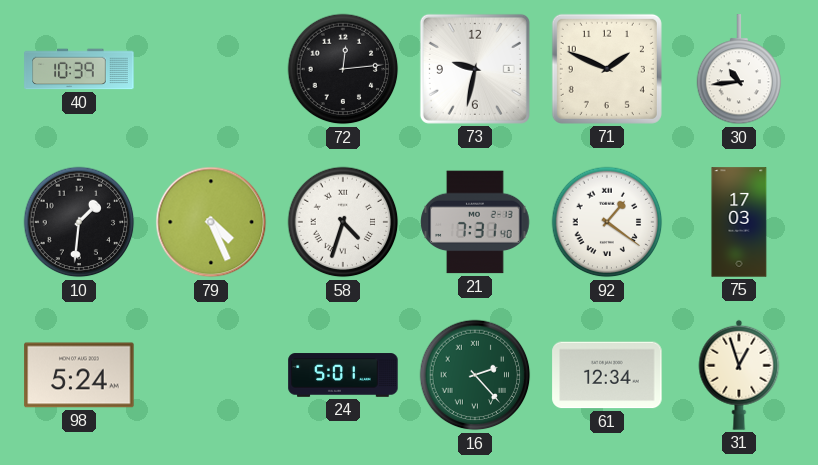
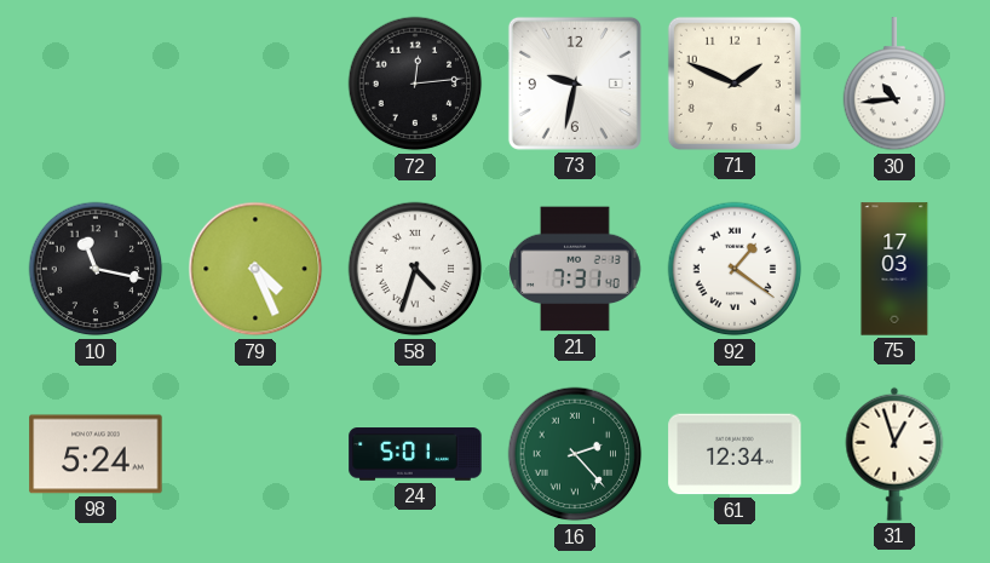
40: 10:39 -> none
10: 1:31 -> 11:17
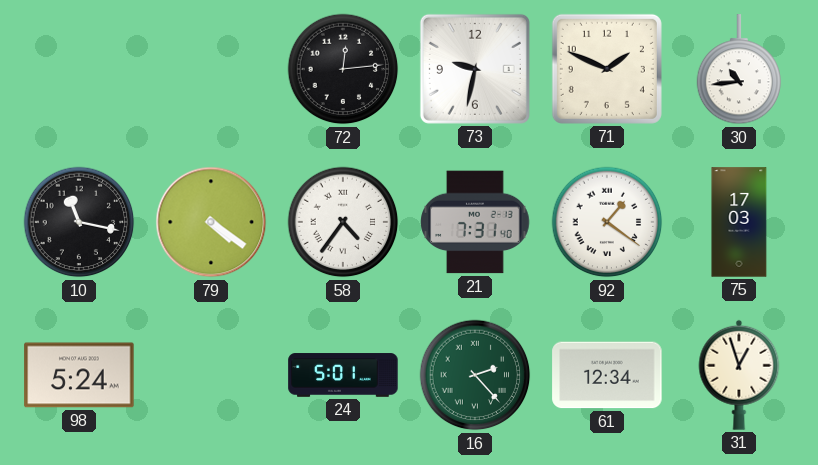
79: 4:26 -> 4:21
58: 4:33 -> 4:36
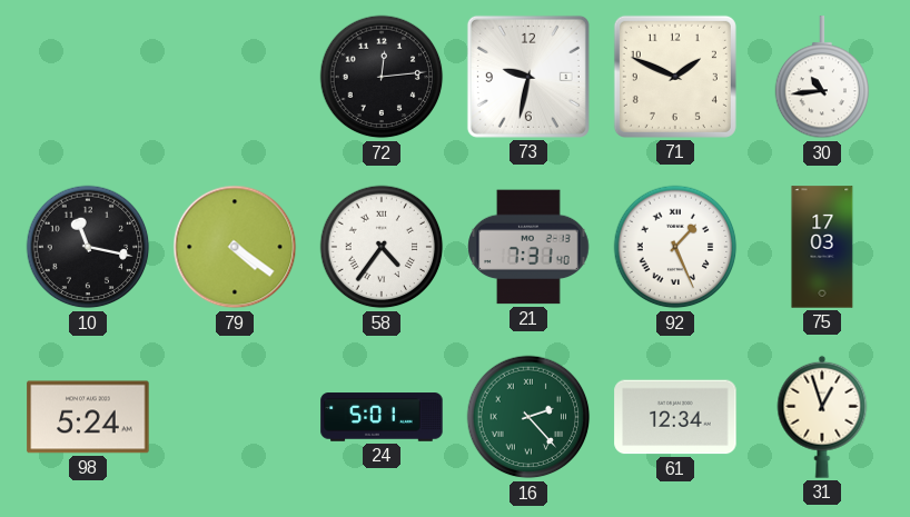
92: 1:21 -> 1:26
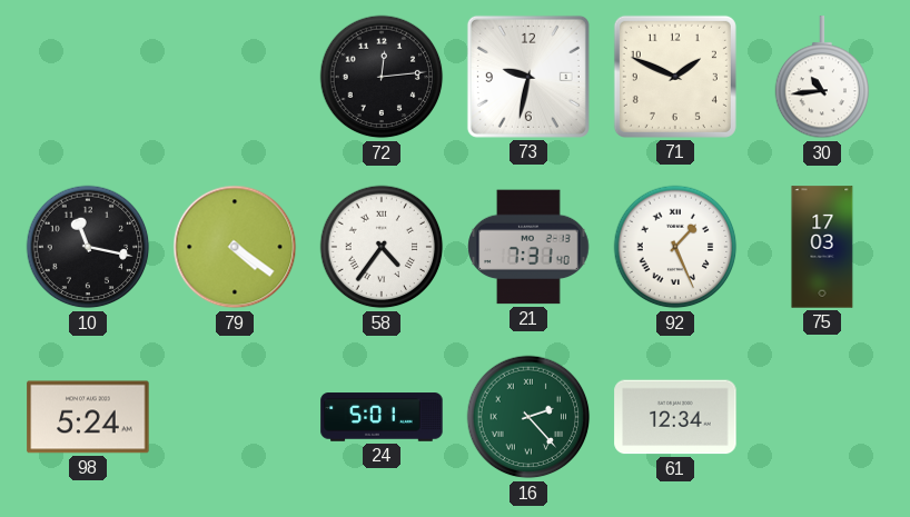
31: 12:57 -> none
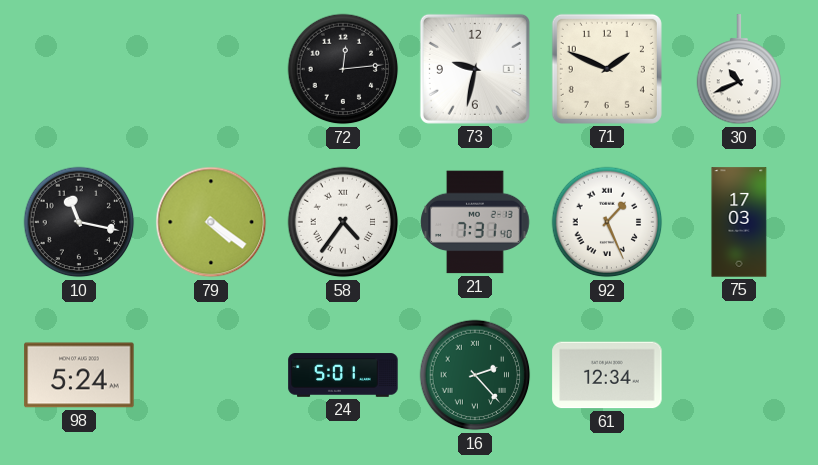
30: 10:44 -> 10:41
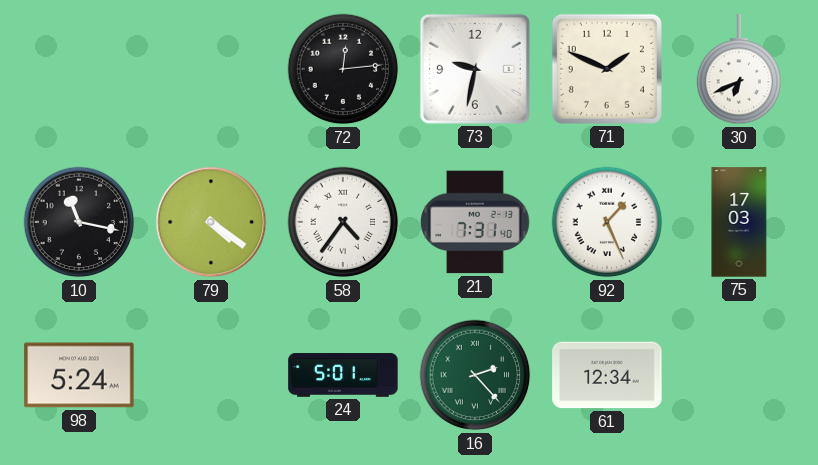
30: 10:41 -> 6:41
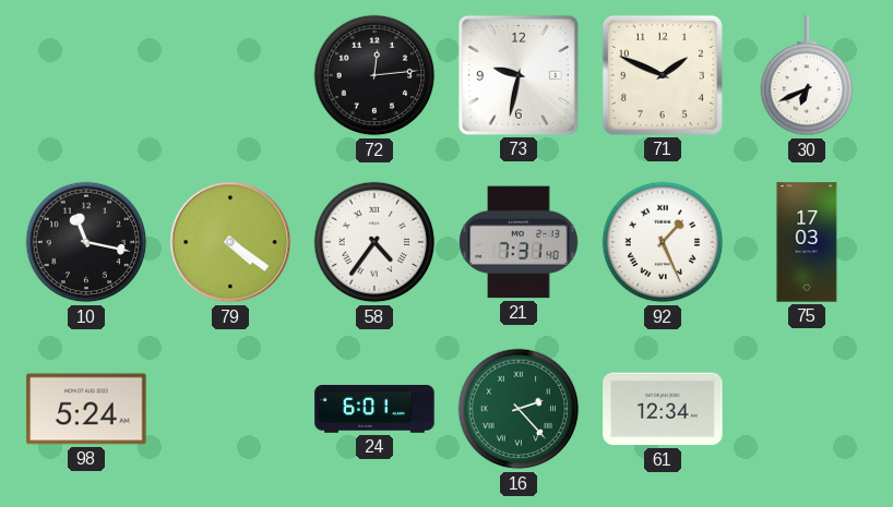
24: 5:01 -> 6:01
